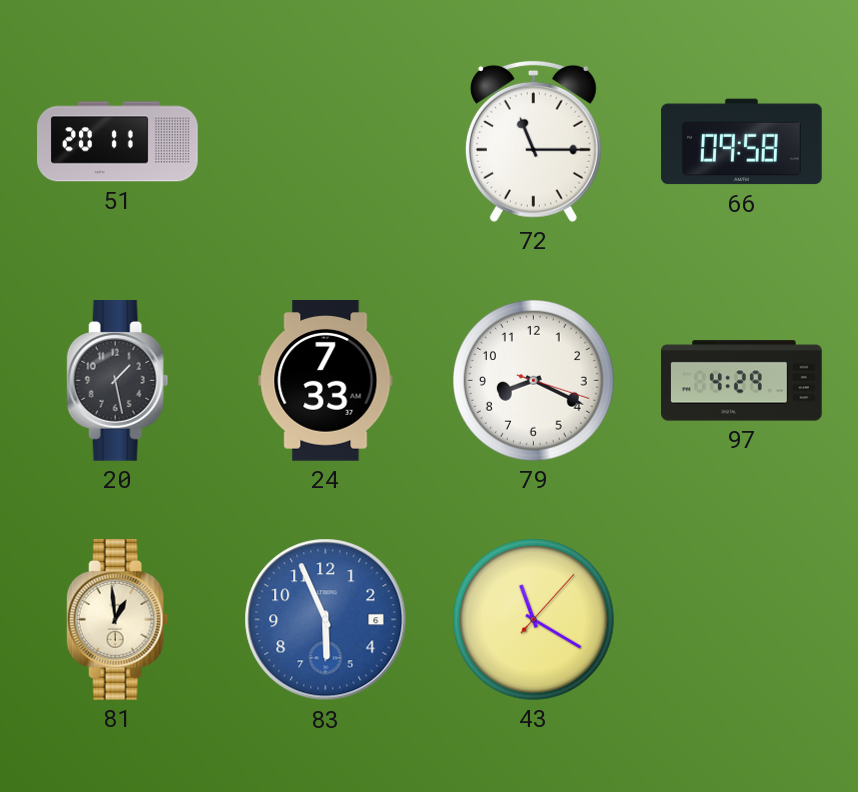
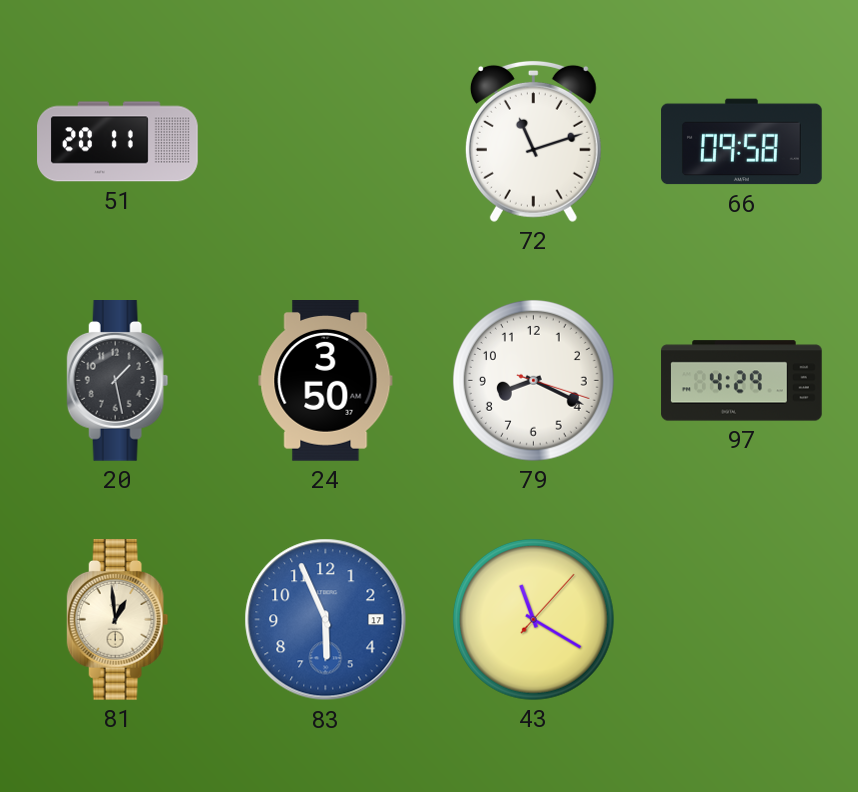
72: 11:15 -> 11:12
24: 7:33 -> 3:50
83 date: 6 -> 17
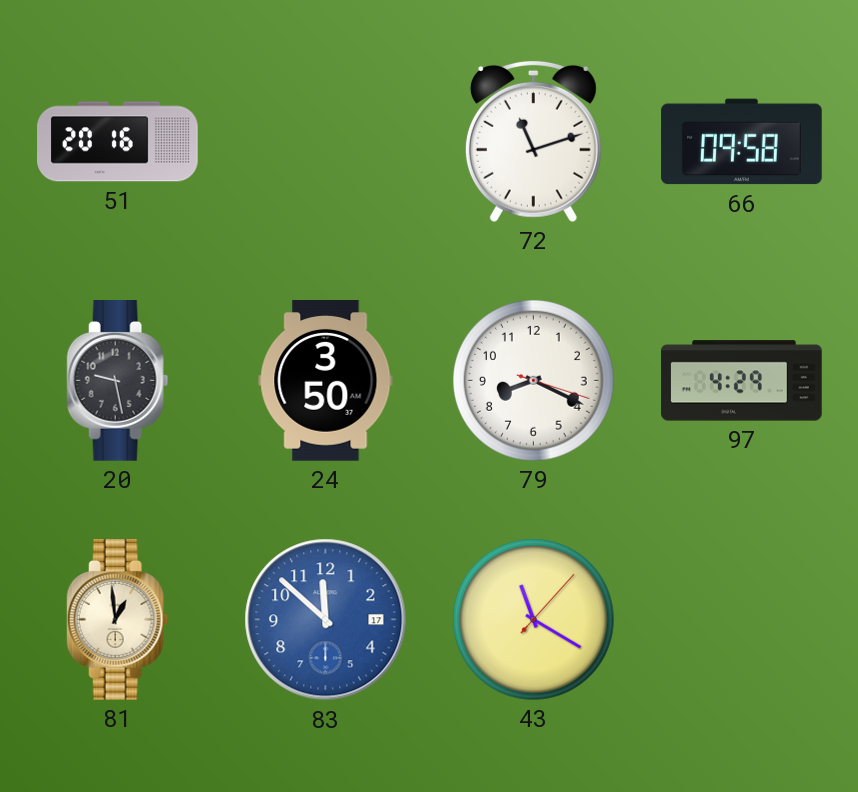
51: 20:11 -> 20:16
20: 1:28 -> 9:28
83: 5:56 -> 11:52
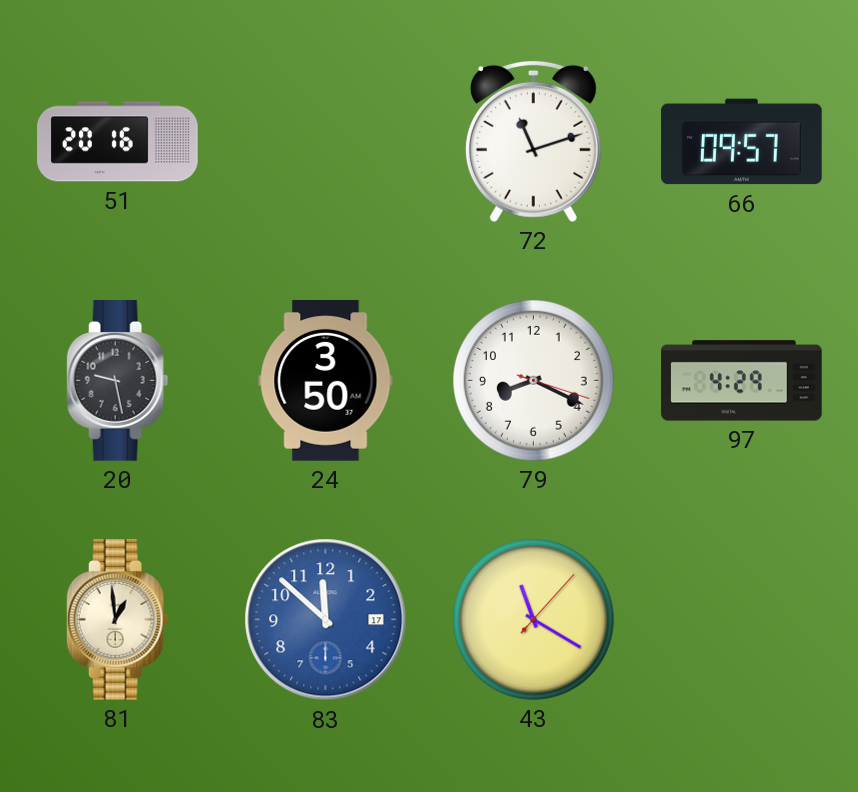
66: 09:58 -> 09:57
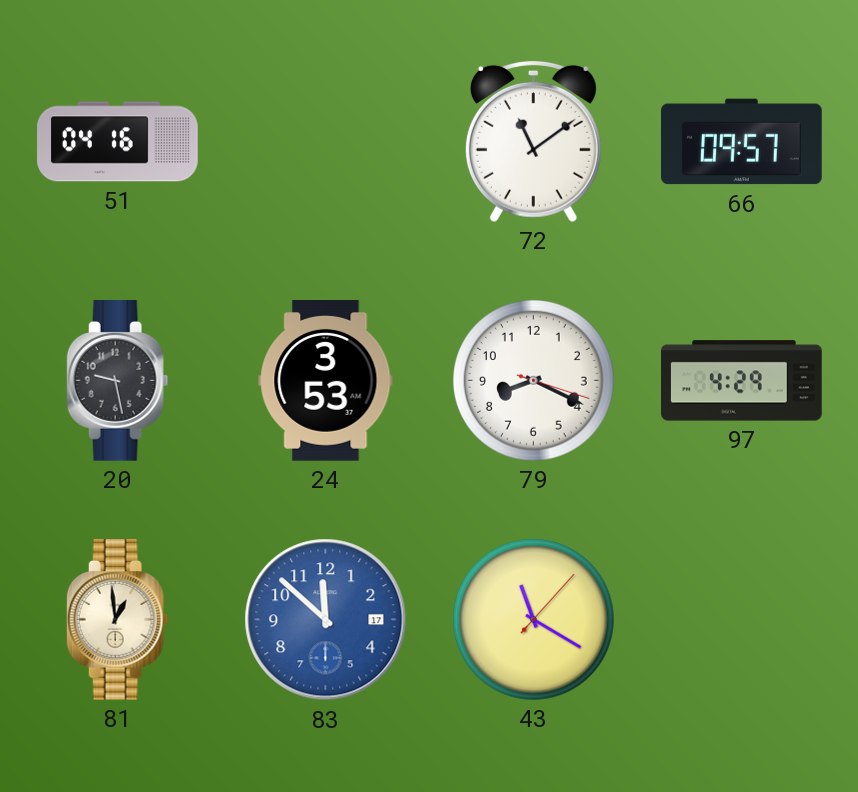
51: 20:16 -> 04:16
72: 11:12 -> 11:09
24: 3:50 -> 3:53
